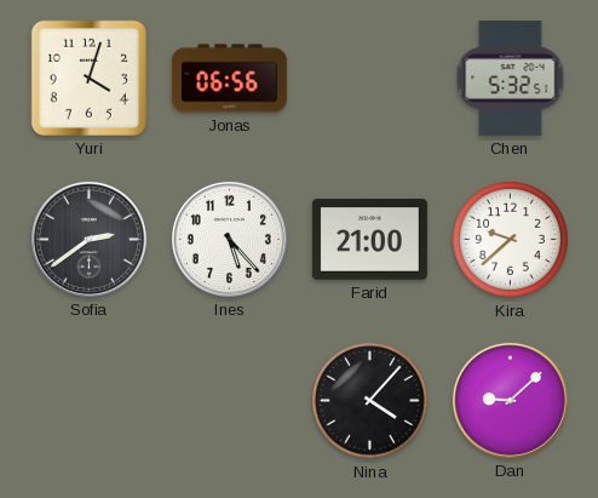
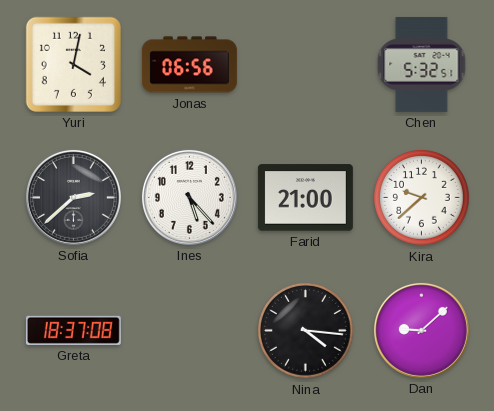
Yuri: 4:03 -> 4:02
Sofia: 2:39 -> 2:38
Greta: none -> 18:37
Nina: 4:07 -> 4:16
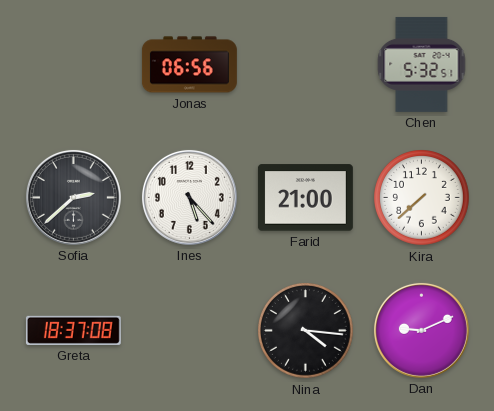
Yuri: 4:02 -> none
Kira: 9:38 -> 7:38
Dan: 9:08 -> 9:11
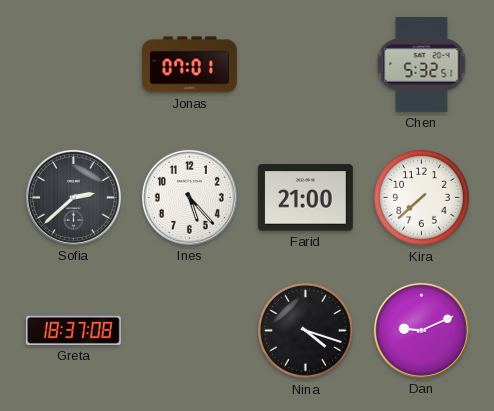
Jonas: 06:56 -> 07:01
Nina: 4:16 -> 4:18
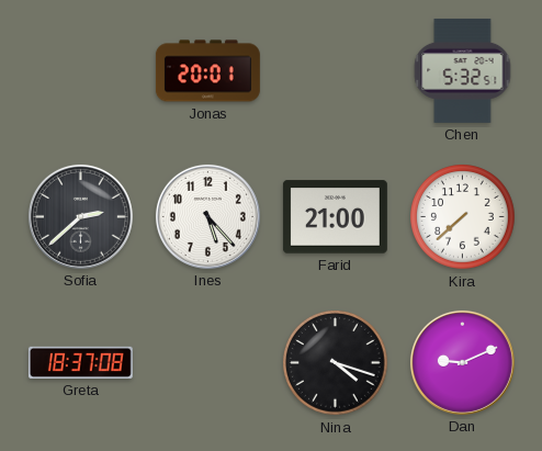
Jonas: 07:01 -> 20:01
